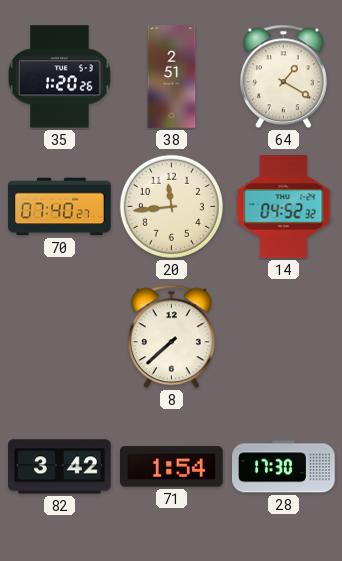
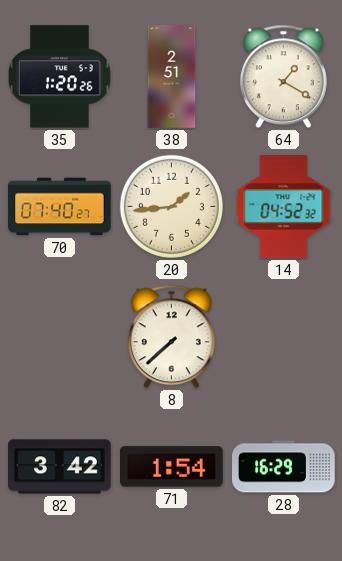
20: 11:44 -> 1:44
28: 17:30 -> 16:29
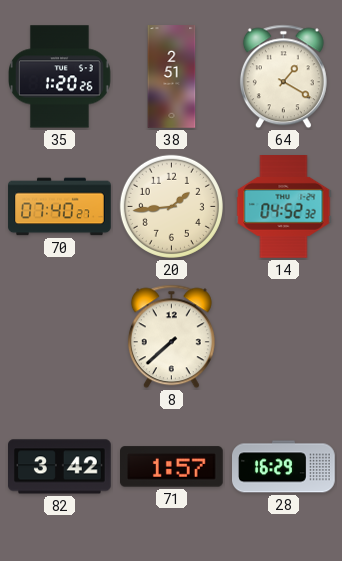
71: 1:54 -> 1:57
